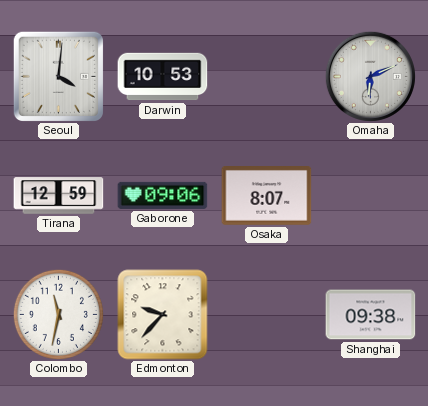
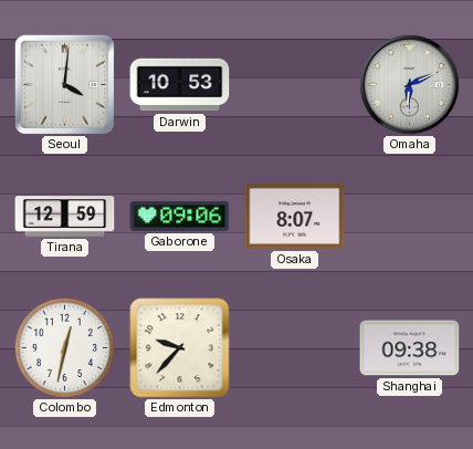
Colombo: 11:32 -> 12:32
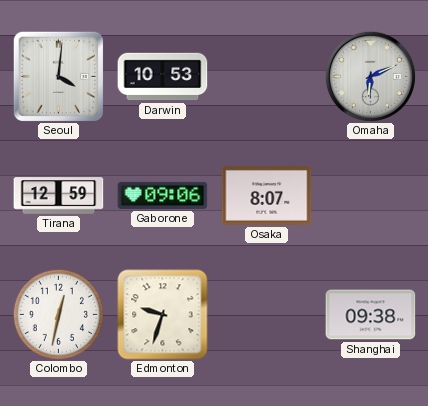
Edmonton: 9:37 -> 9:33
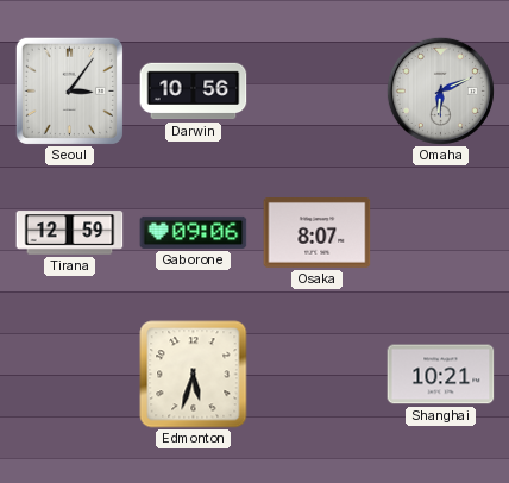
Seoul: 4:01 -> 3:06
Darwin: 10:53 -> 10:56
Colombo: 12:32 -> none
Edmonton: 9:33 -> 5:33
Shanghai: 09:38 -> 10:21
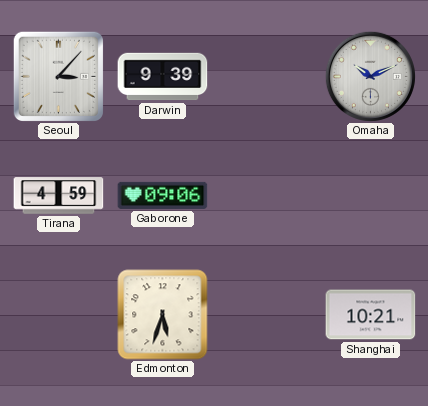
Seoul: 3:06 -> 3:07
Darwin: 10:56 -> 9:39
Omaha: 6:11 -> 10:11
Tirana: 12:59 -> 4:59
Osaka: 8:07 -> none
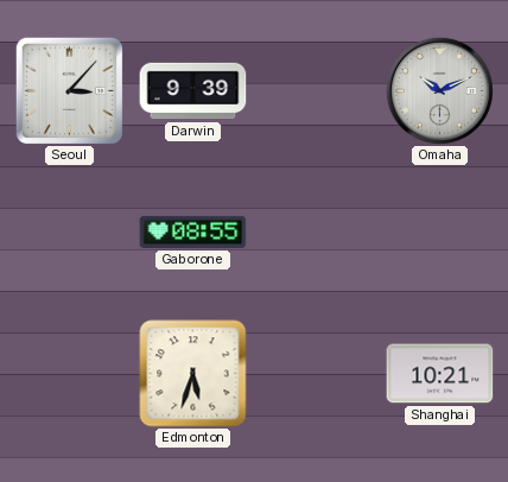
Tirana: 4:59 -> none
Gaborone: 09:06 -> 08:55
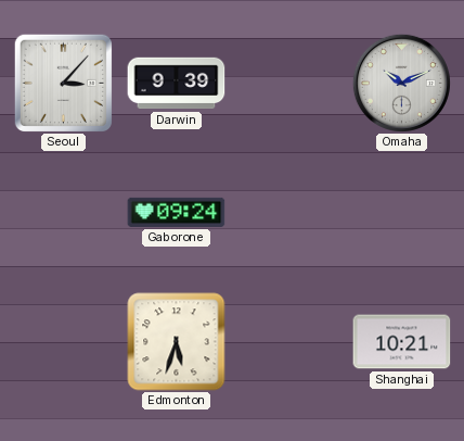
Gaborone: 08:55 -> 09:24
